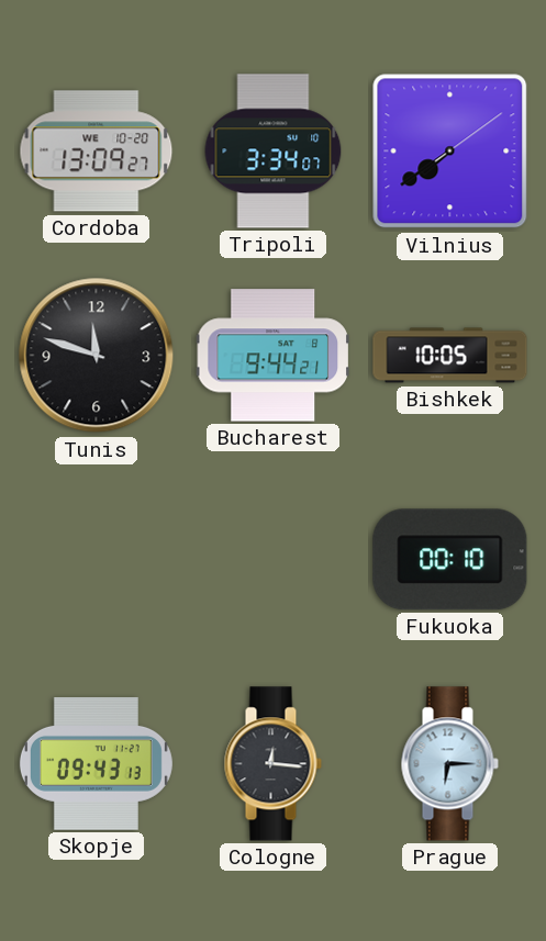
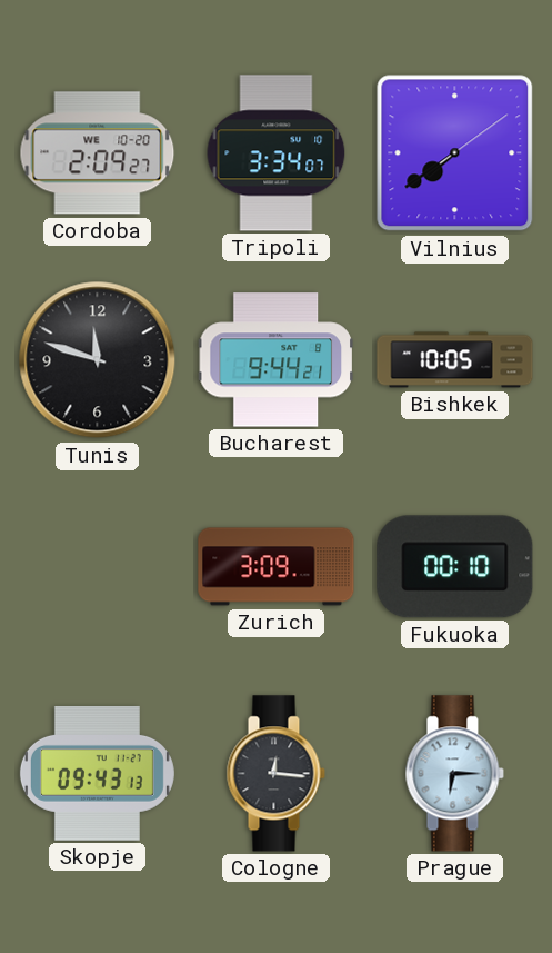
Cordoba: 13:09 -> 2:09
Zurich: none -> 3:09
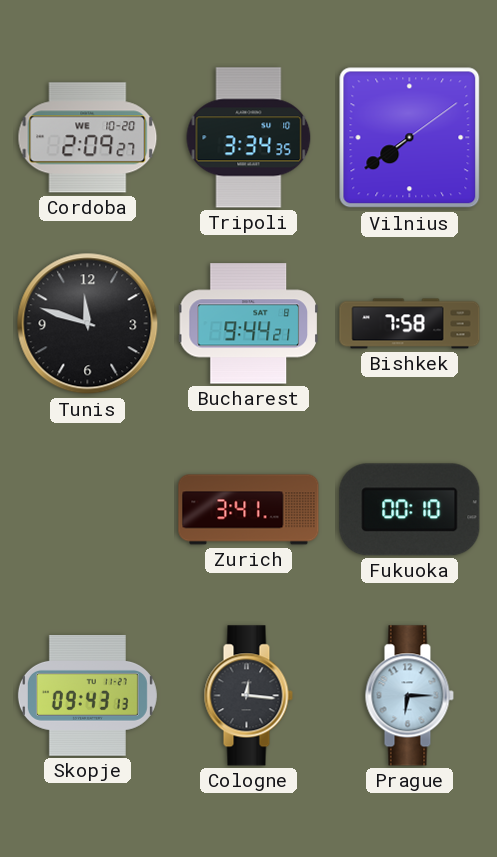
Tripoli: 3:34:07 -> 3:34:35
Bishkek: 10:05 -> 7:58
Zurich: 3:09 -> 3:41
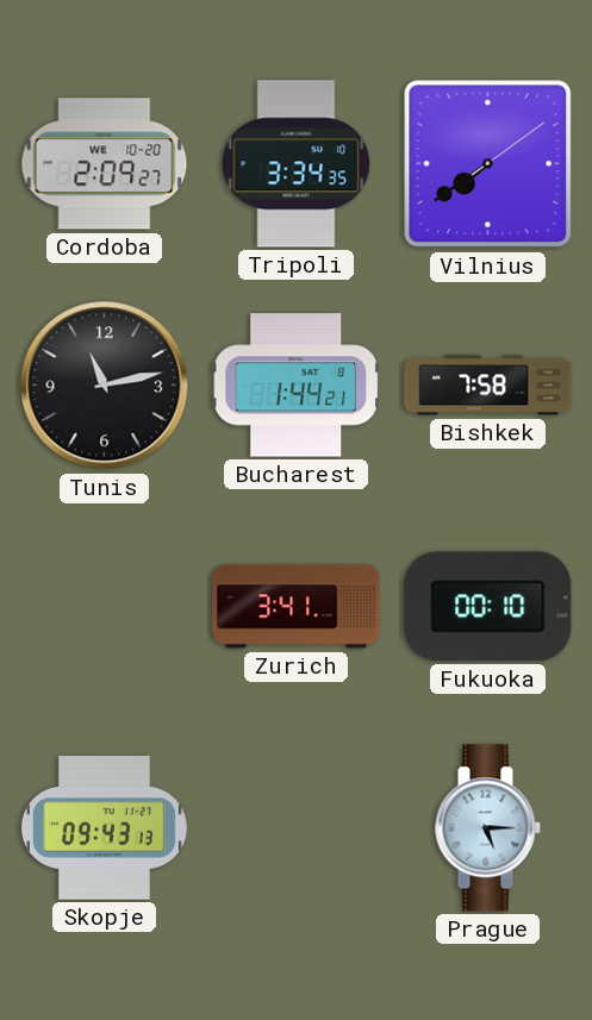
Tunis: 11:48 -> 11:13
Bucharest: 9:44 -> 1:44
Cologne: 12:16 -> none
Prague: 6:15 -> 5:15
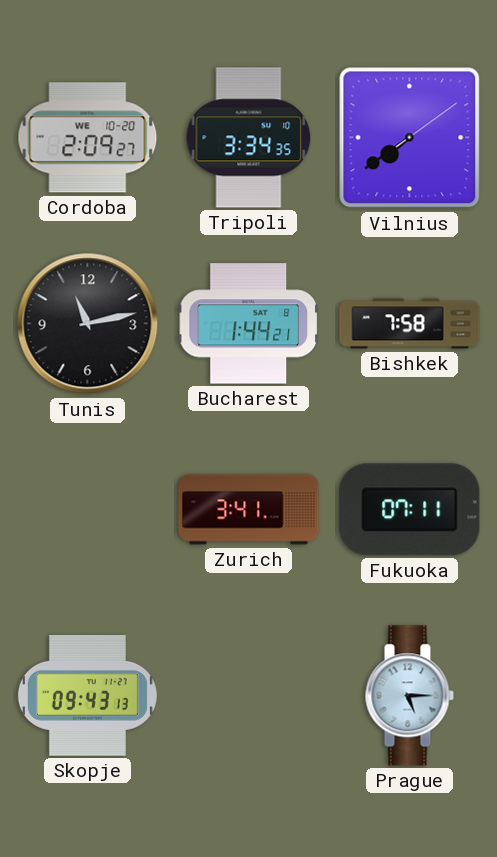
Fukuoka: 00:10 -> 07:11
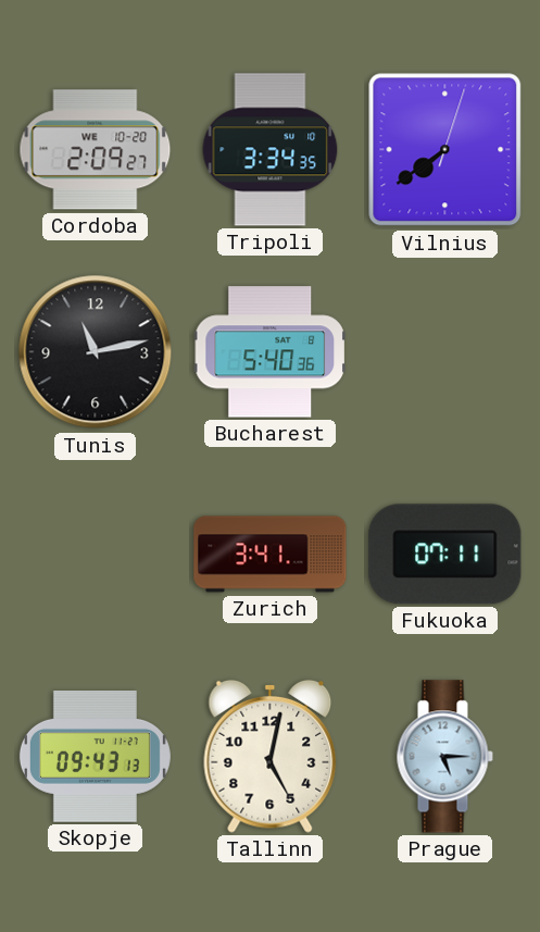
Vilnius: 7:39:09 -> 7:39:03
Bucharest: 1:44 -> 5:40
Bishkek: 7:58 -> none
Tallinn: none -> 5:02
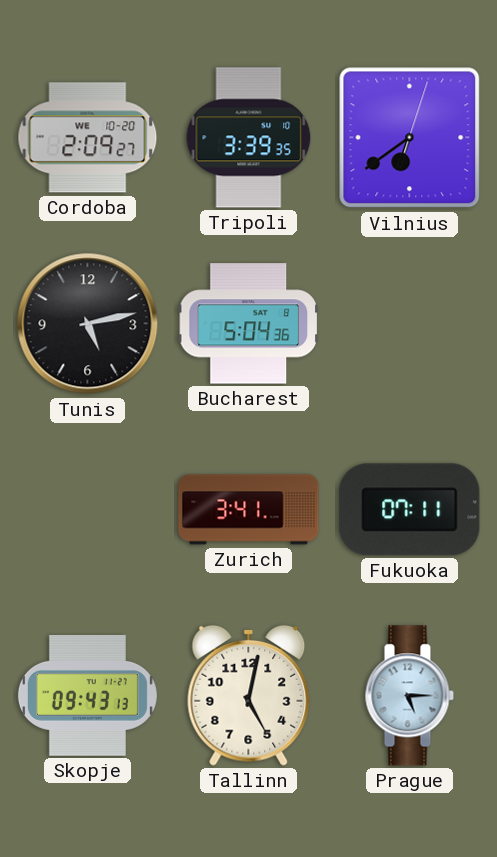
Tripoli: 3:34 -> 3:39
Vilnius: 7:39 -> 6:39
Tunis: 11:13 -> 5:13
Bucharest: 5:40 -> 5:04
